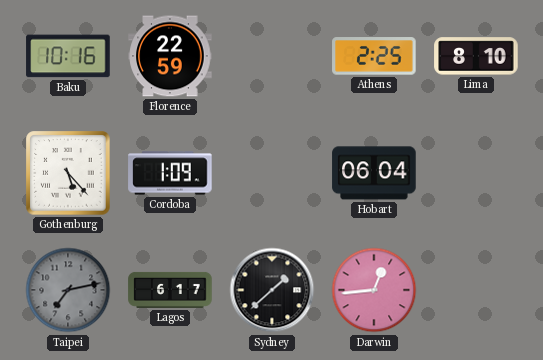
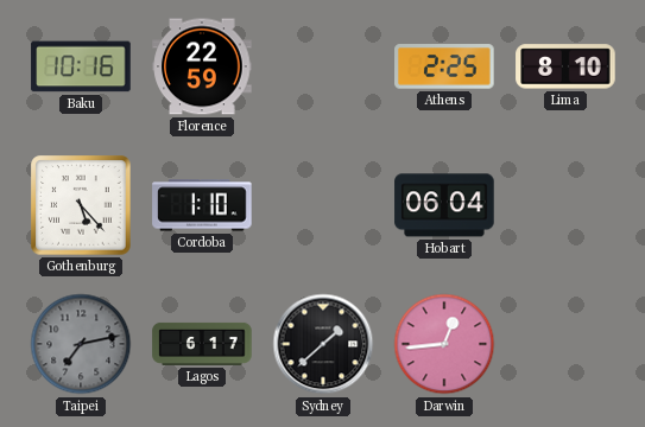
Cordoba: 1:09 -> 1:10
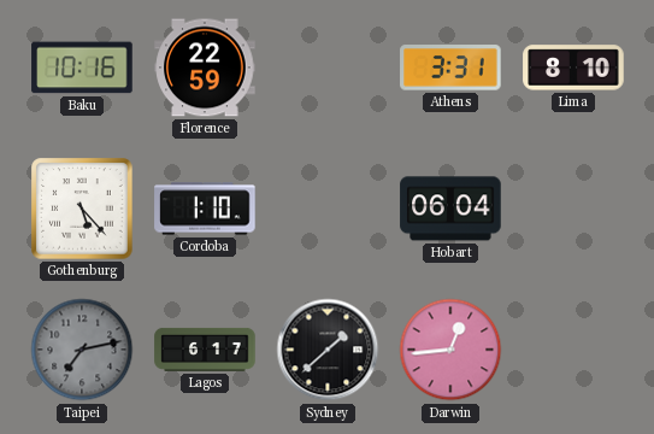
Athens: 2:25 -> 3:31
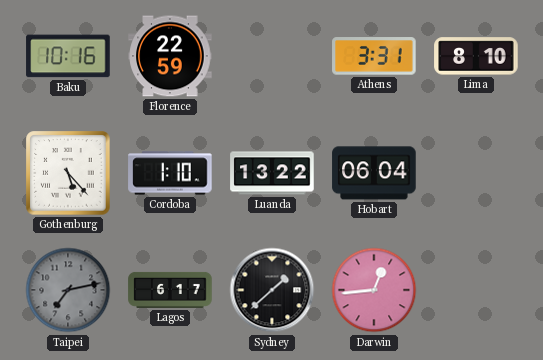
Luanda: none -> 13:22
